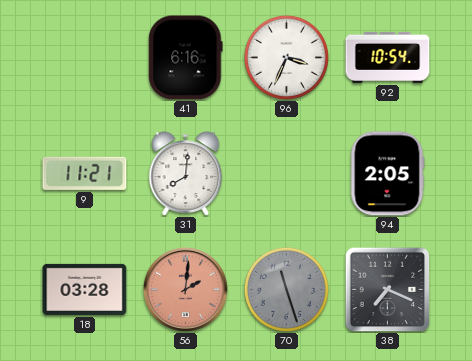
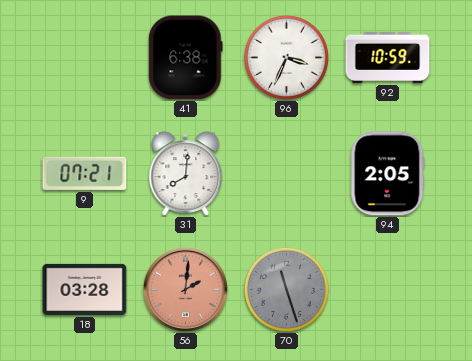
41: 6:16 -> 6:38
92: 10:54 -> 10:59
9: 11:21 -> 07:21
38: 7:19 -> none
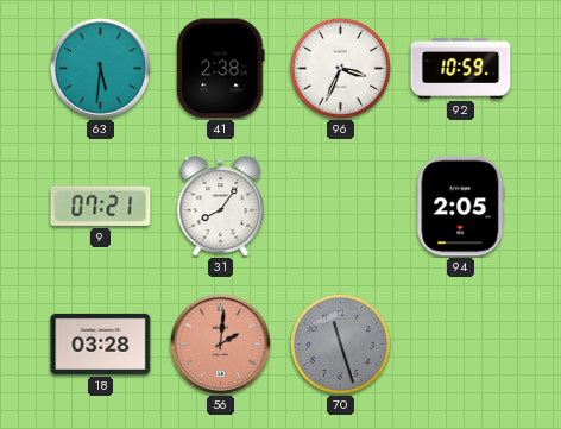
63: none -> 5:31
41: 6:38 -> 2:38
31: 8:01 -> 8:06
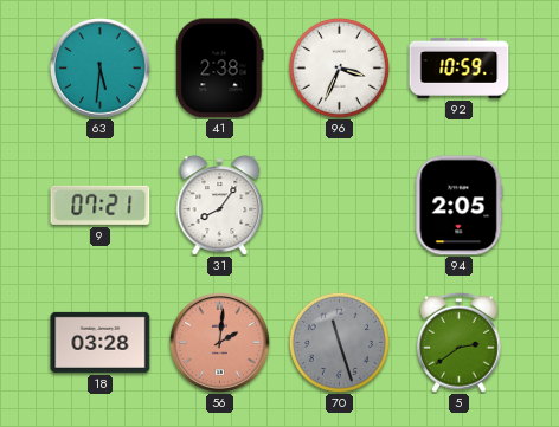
5: none -> 2:39
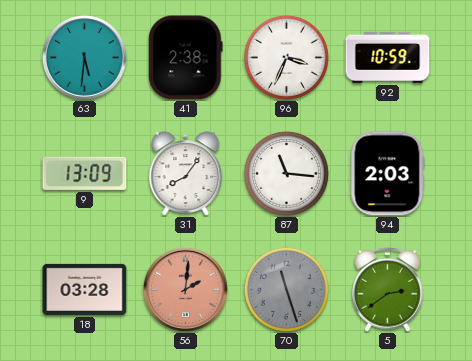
9: 07:21 -> 13:09
87: none -> 11:16
94: 2:05 -> 2:03
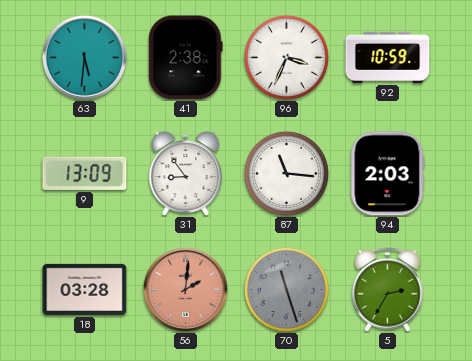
31: 8:06 -> 8:54
5: 2:39 -> 2:35
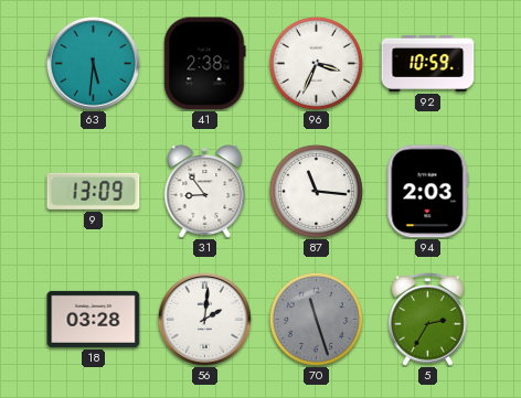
56 dial: salmon -> white
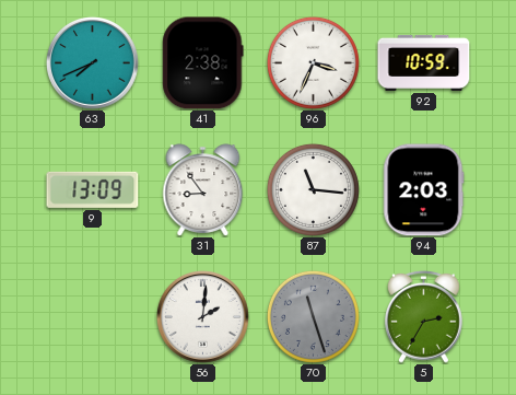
63: 5:31 -> 7:41
18: 03:28 -> none
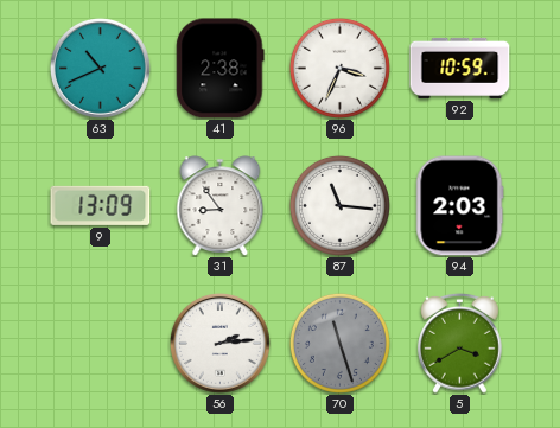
63: 7:41 -> 10:41
56: 2:01 -> 2:14
5: 2:35 -> 3:40
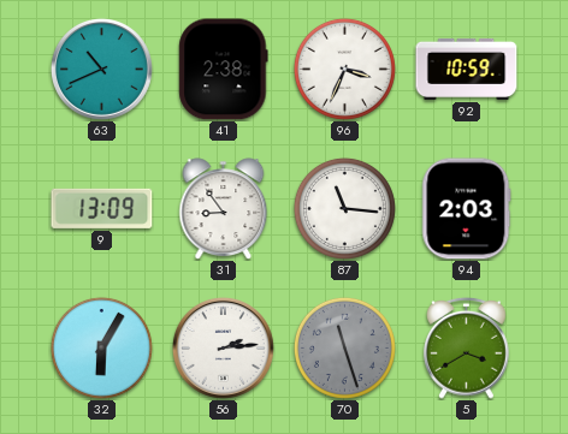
32: none -> 6:05
